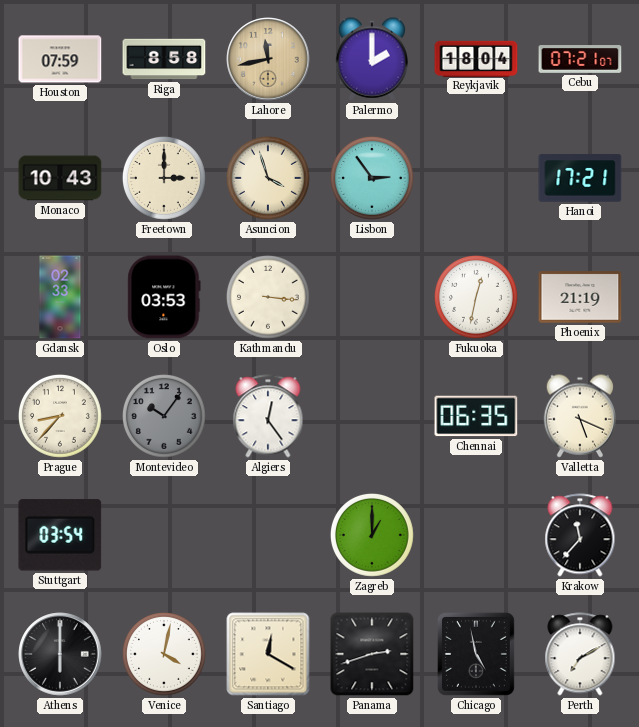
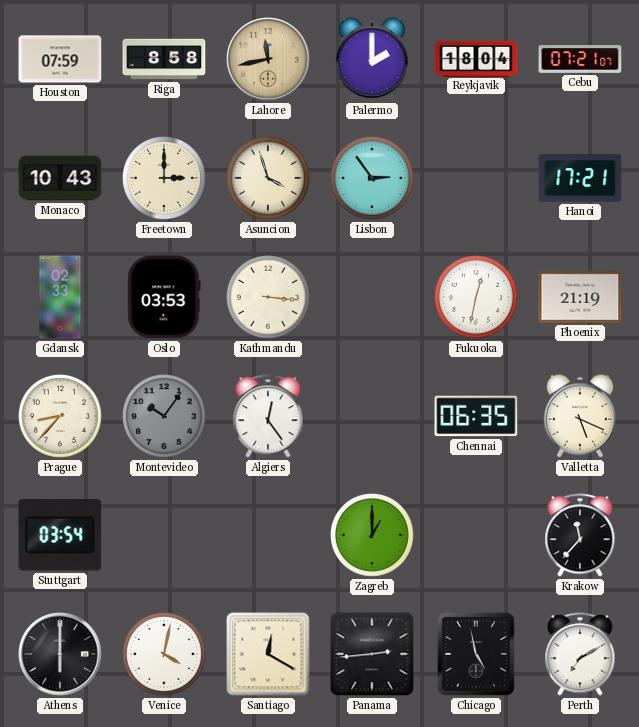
Panama: 2:42 -> 2:44
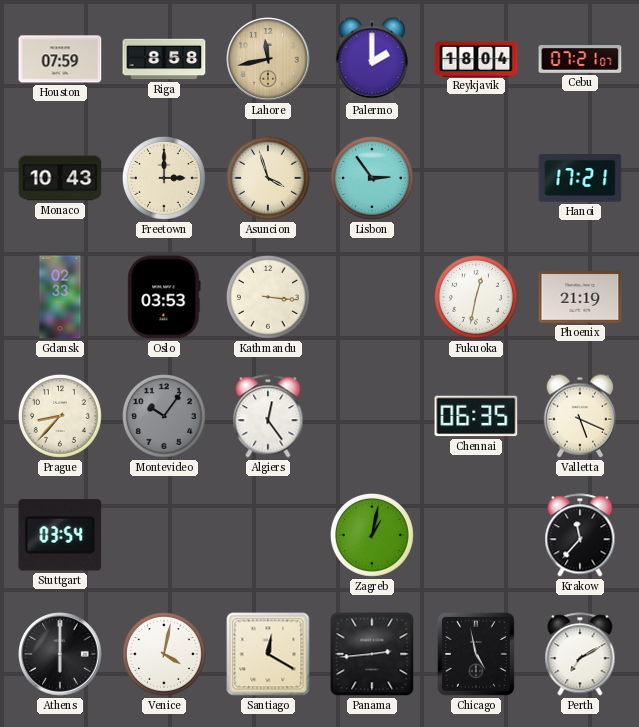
Zagreb: 1:00 -> 1:02
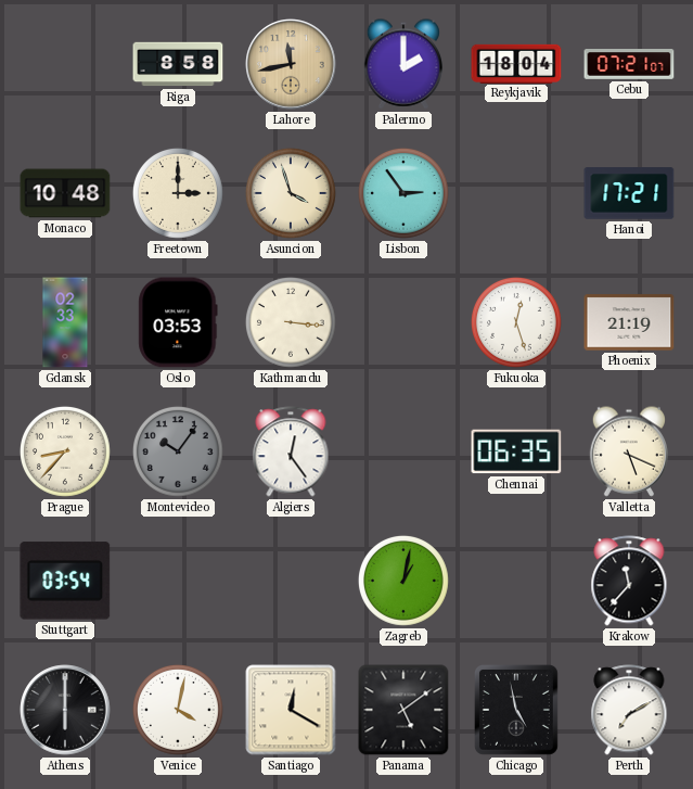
Houston: 07:59 -> none
Monaco: 10:43 -> 10:48
Fukuoka: 12:32 -> 12:27
Panama: 2:44 -> 5:09
